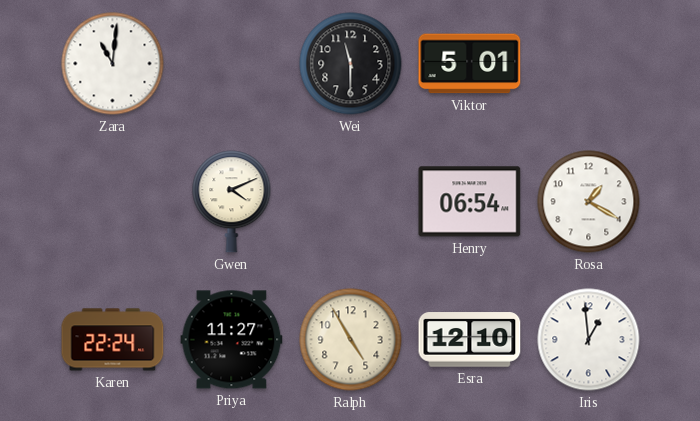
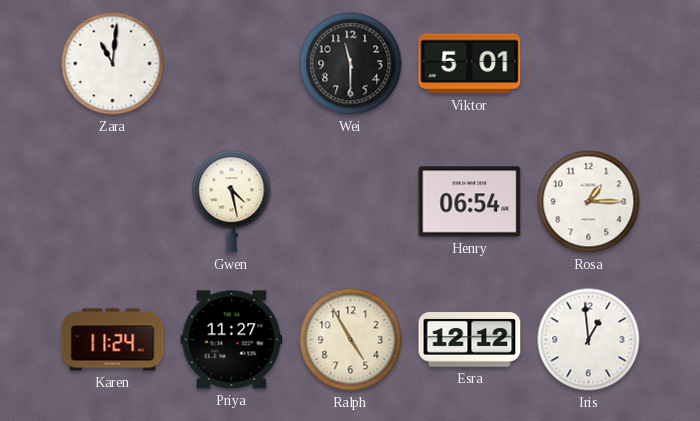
Gwen: 4:11 -> 4:28
Rosa: 1:20 -> 1:15
Karen: 22:24 -> 11:24
Esra: 12:10 -> 12:12
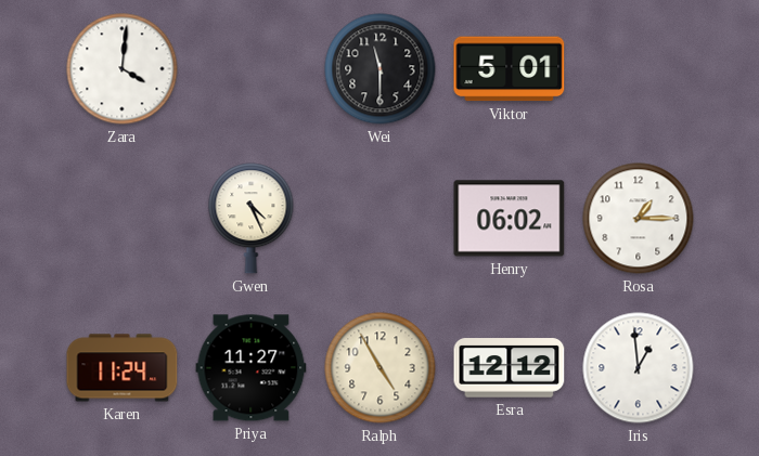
Zara: 11:01 -> 4:01
Gwen: 4:28 -> 4:26
Henry: 06:54 -> 06:02
